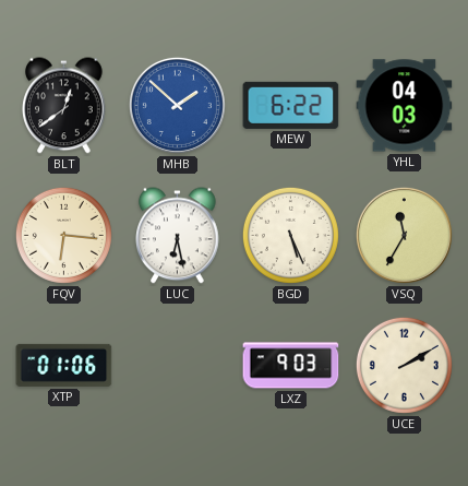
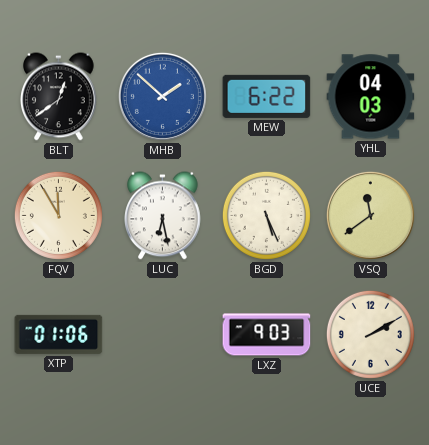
FQV: 6:16 -> 11:55
VSQ: 11:35 -> 11:39
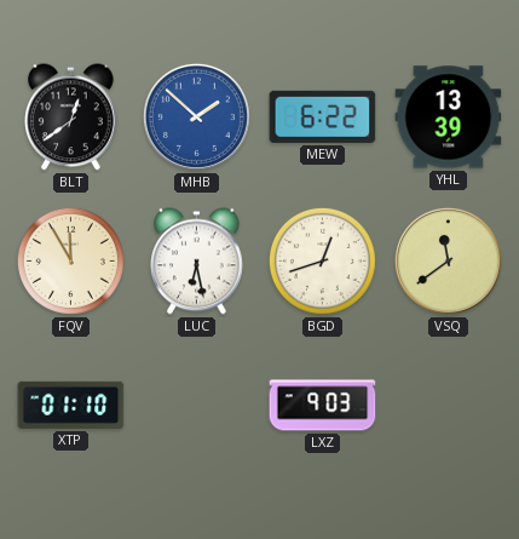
YHL: 04:03 -> 13:39
BGD: 5:26 -> 12:42
XTP: 01:06 -> 01:10
UCE: 2:10 -> none
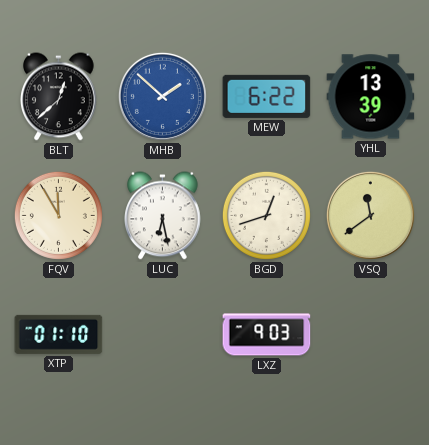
BLT: 12:39 -> 12:38
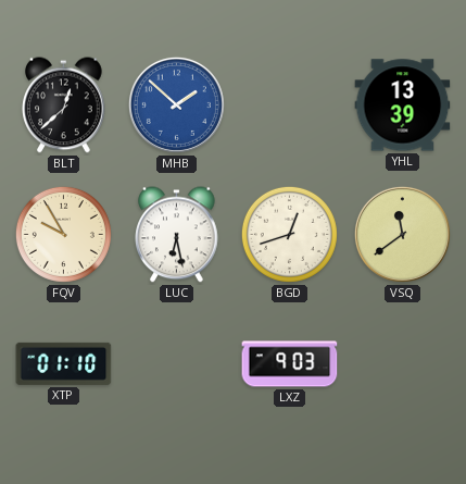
MEW: 6:22 -> none
FQV: 11:55 -> 9:55
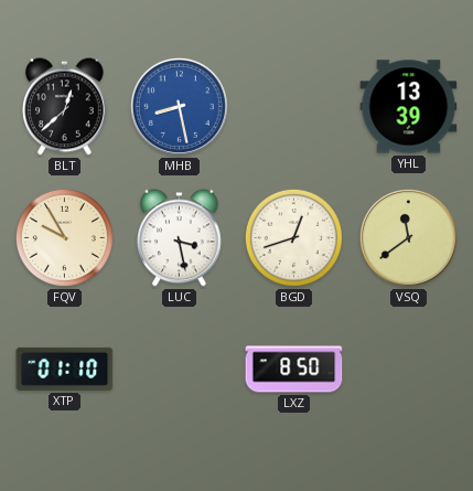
MHB: 1:52 -> 8:28
LUC: 6:28 -> 3:28
LXZ: 9:03 -> 8:50
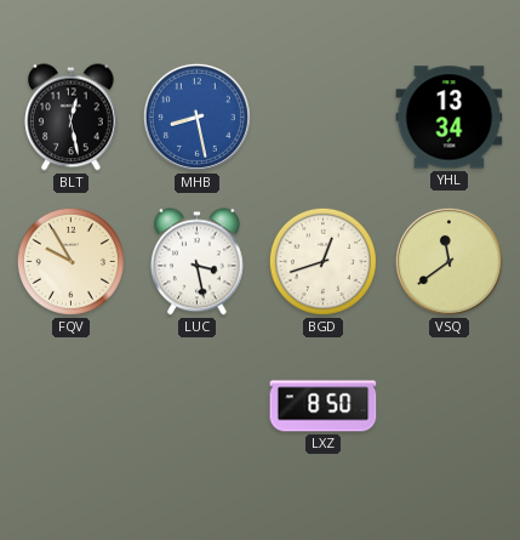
BLT: 12:38 -> 12:28
YHL: 13:39 -> 13:34
XTP: 01:10 -> none
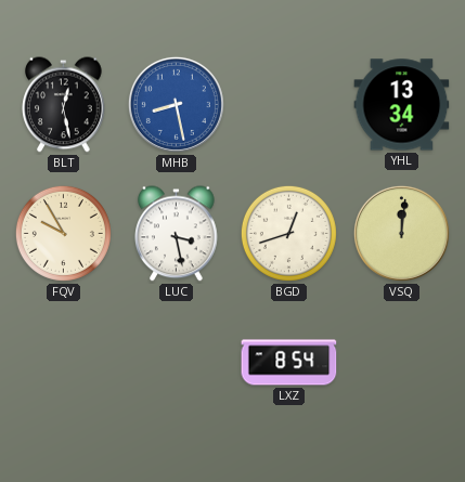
VSQ: 11:39 -> 12:01
LXZ: 8:50 -> 8:54
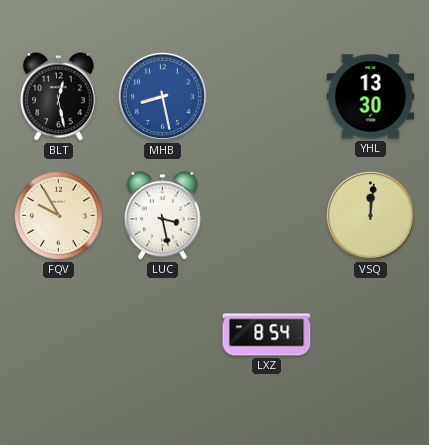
YHL: 13:34 -> 13:30
BGD: 12:42 -> none
